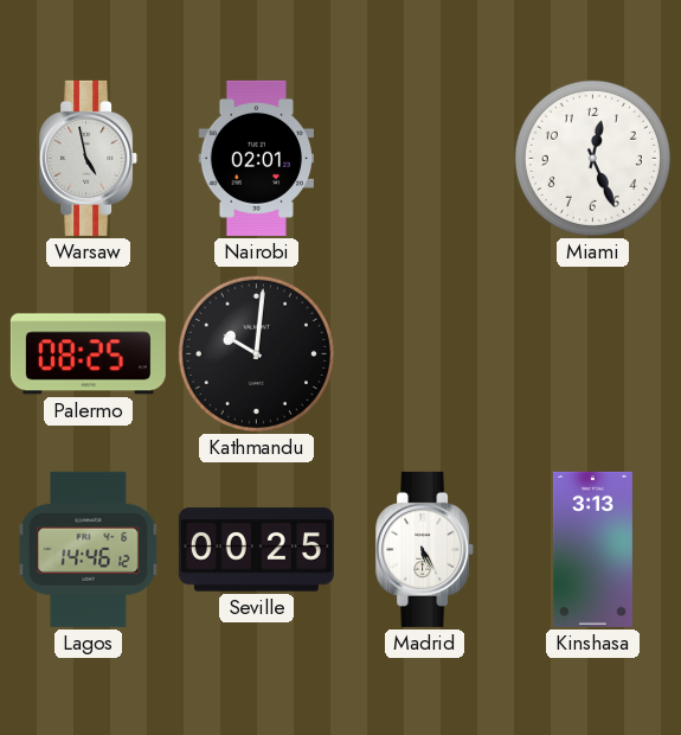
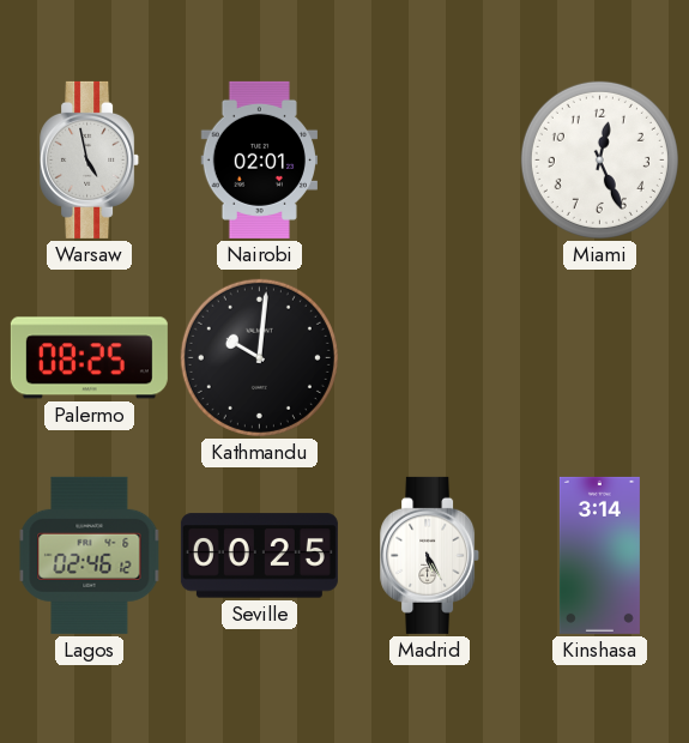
Lagos: 14:46 -> 02:46
Kinshasa: 3:13 -> 3:14
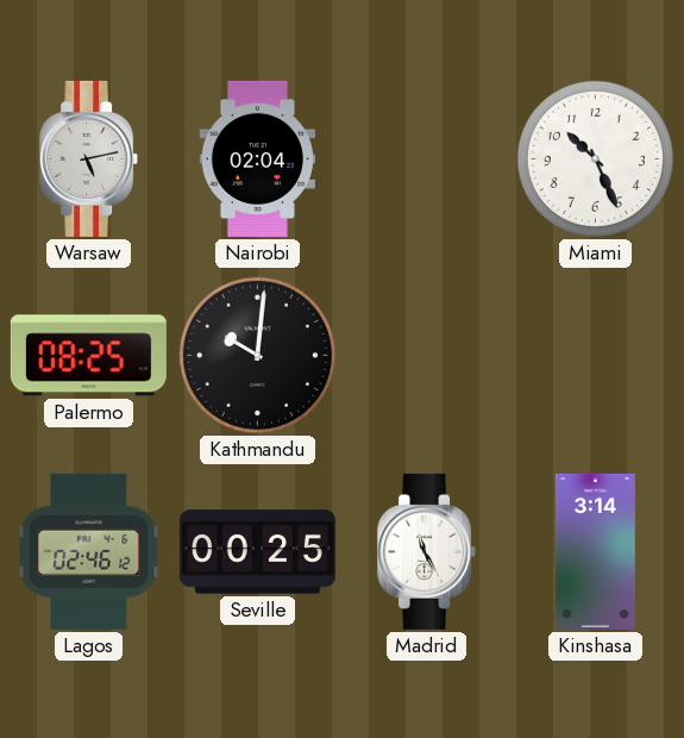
Warsaw: 4:58 -> 5:13
Nairobi: 02:01 -> 02:04
Miami: 12:26 -> 10:26
Madrid: 5:25 -> 11:25
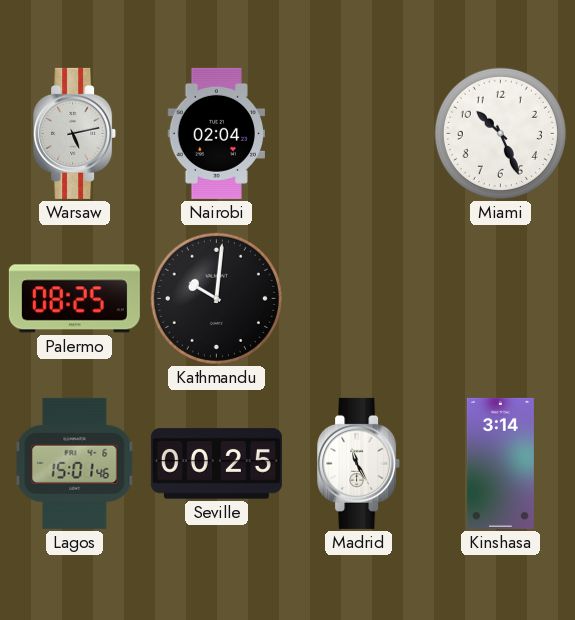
Lagos: 02:46 -> 15:01
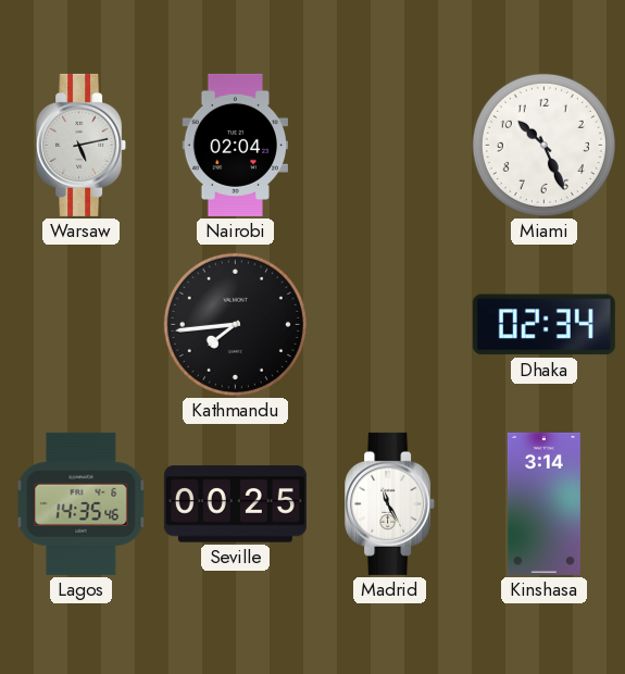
Palermo: 08:25 -> none
Kathmandu: 10:01 -> 7:44
Dhaka: none -> 02:34
Lagos: 15:01 -> 14:35
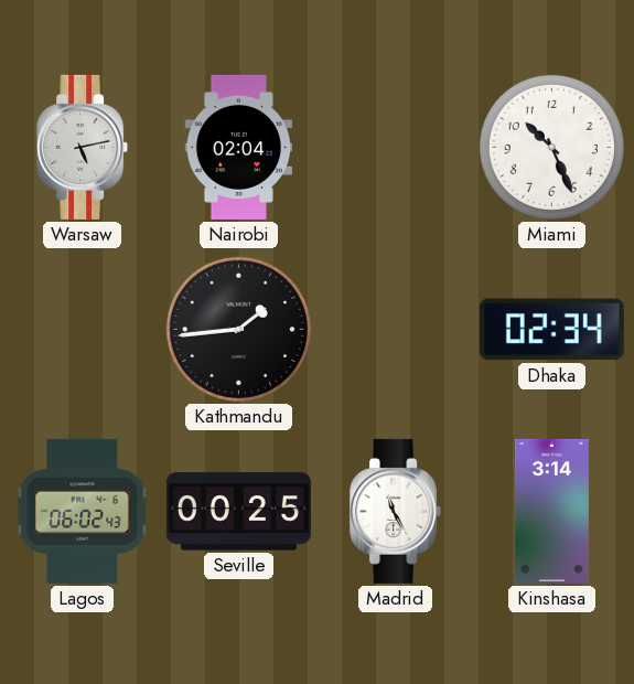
Kathmandu: 7:44 -> 1:44
Lagos: 14:35 -> 06:02
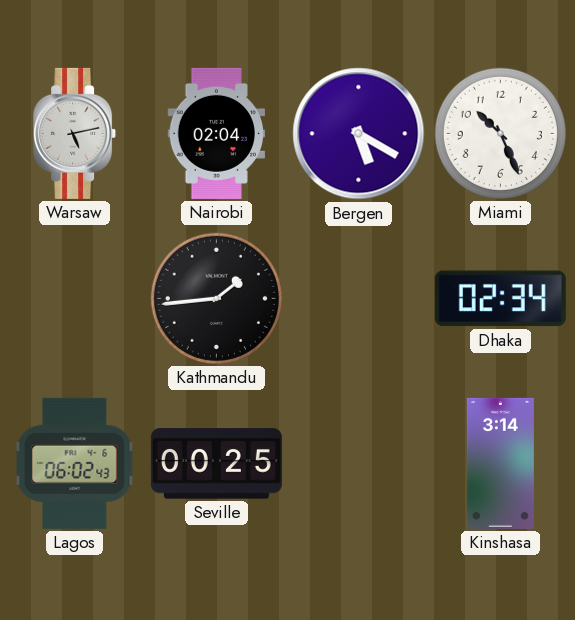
Bergen: none -> 5:20
Madrid: 11:25 -> none
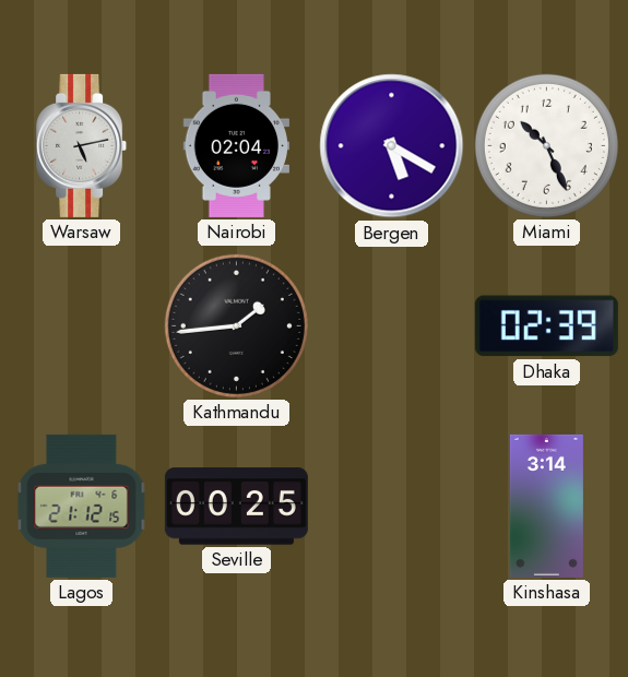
Dhaka: 02:34 -> 02:39
Lagos: 06:02 -> 21:12
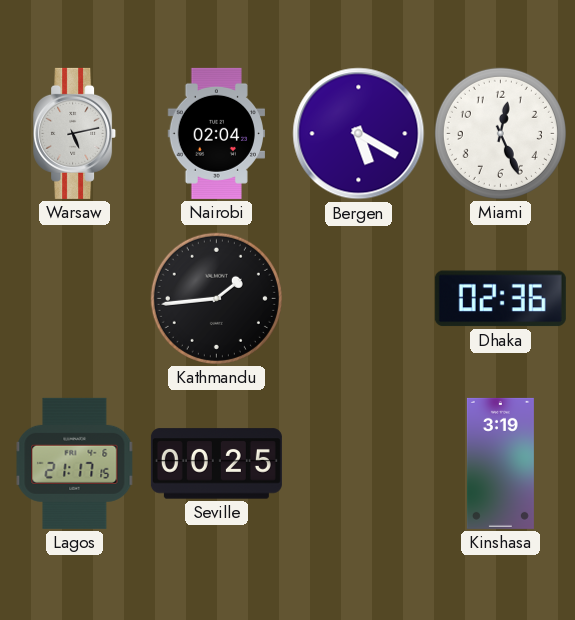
Miami: 10:26 -> 12:26
Dhaka: 02:39 -> 02:36
Lagos: 21:12 -> 21:17
Kinshasa: 3:14 -> 3:19
